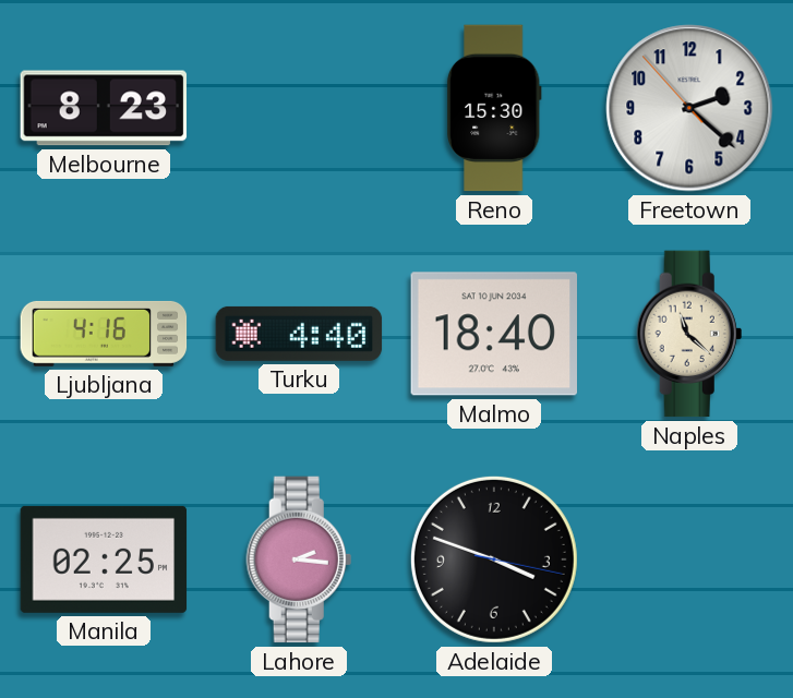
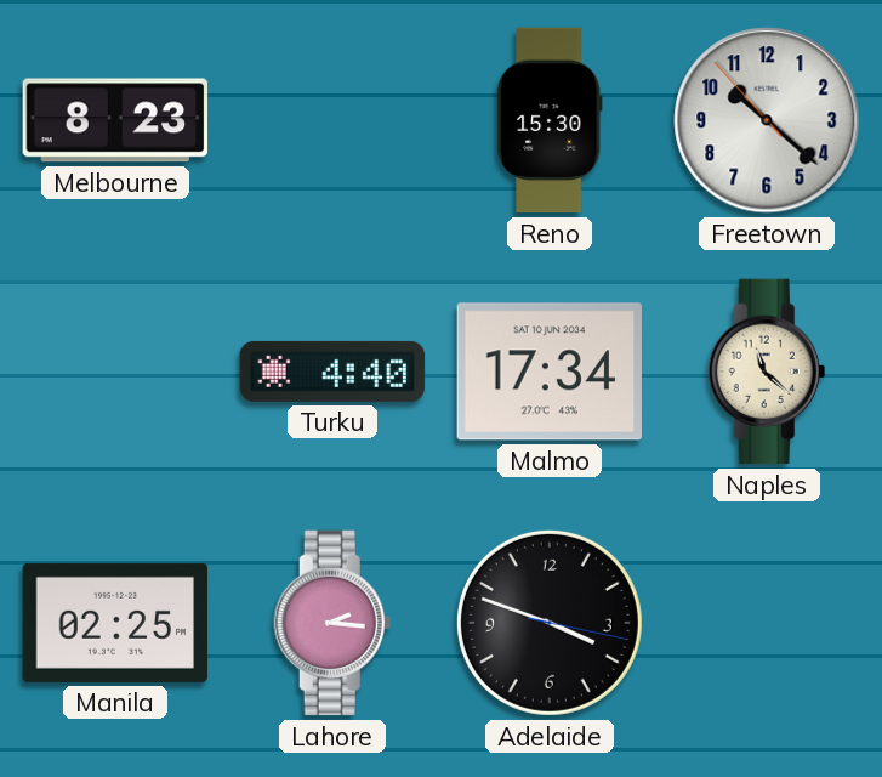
Freetown: 2:21 -> 10:21
Ljubljana: 4:16 -> none
Malmo: 18:40 -> 17:34
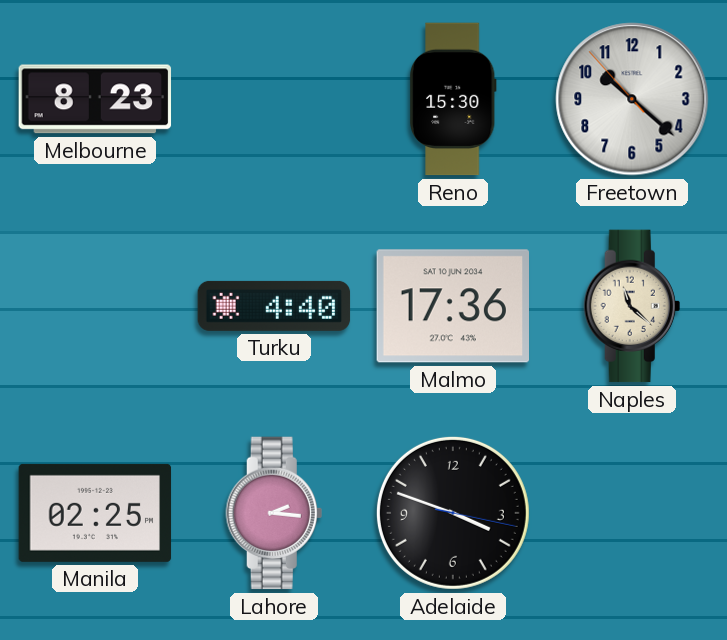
Malmo: 17:34 -> 17:36
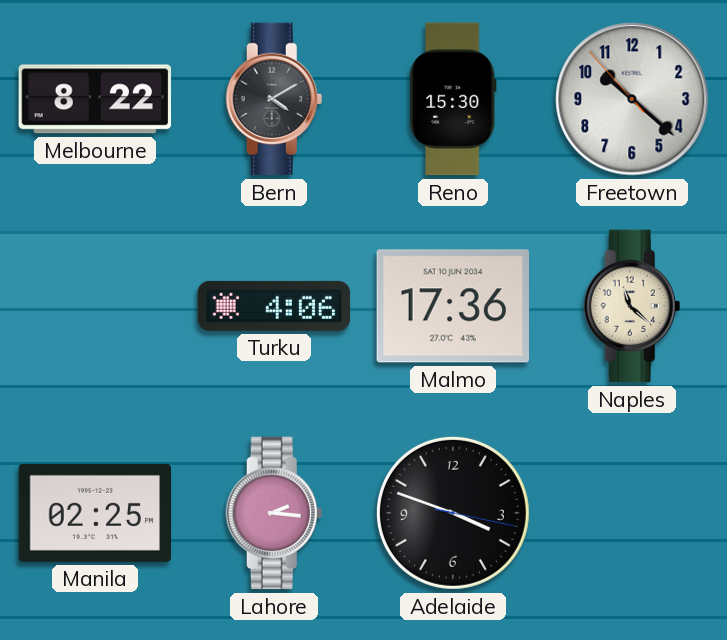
Melbourne: 8:23 -> 8:22
Bern: none -> 4:10
Turku: 4:40 -> 4:06
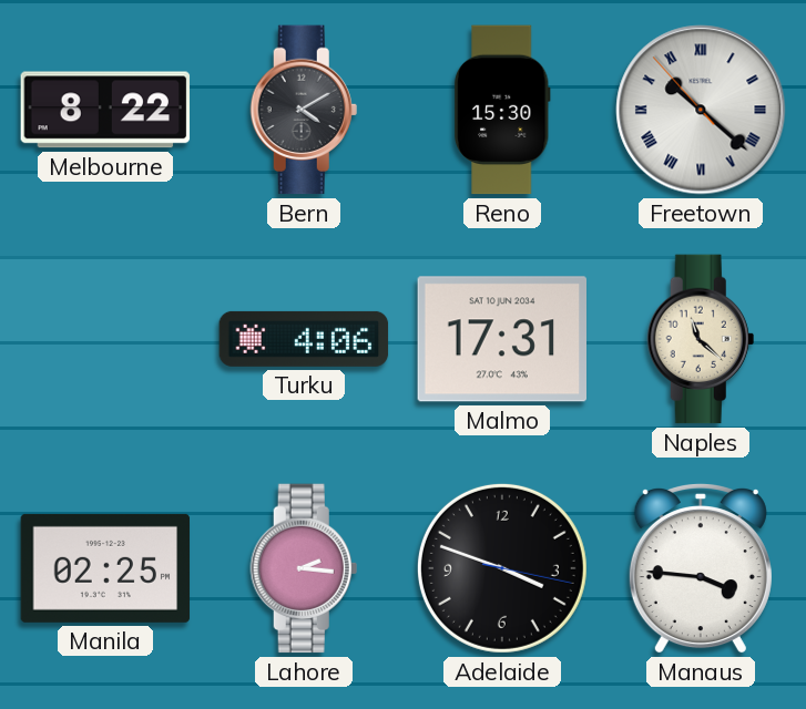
Freetown numerals: Arabic -> Roman
Malmo: 17:36 -> 17:31
Manaus: none -> 3:46
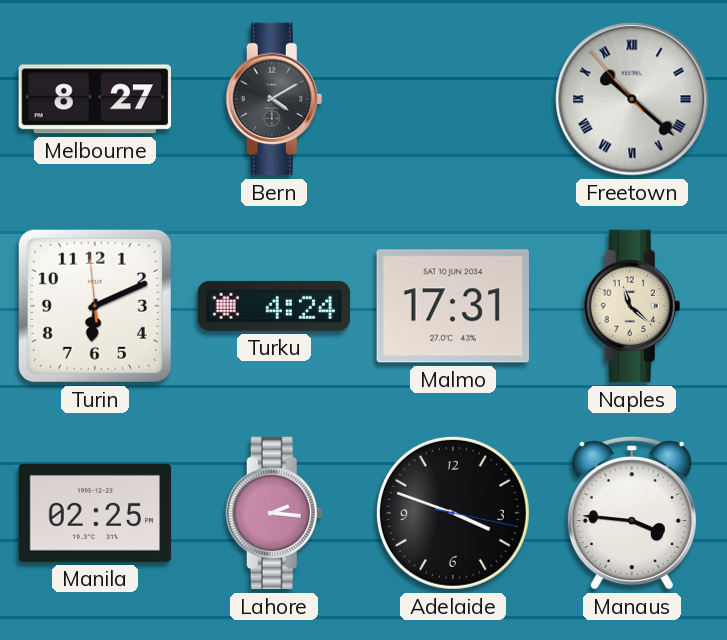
Melbourne: 8:22 -> 8:27
Reno: 15:30 -> none
Turin: none -> 6:10
Turku: 4:06 -> 4:24
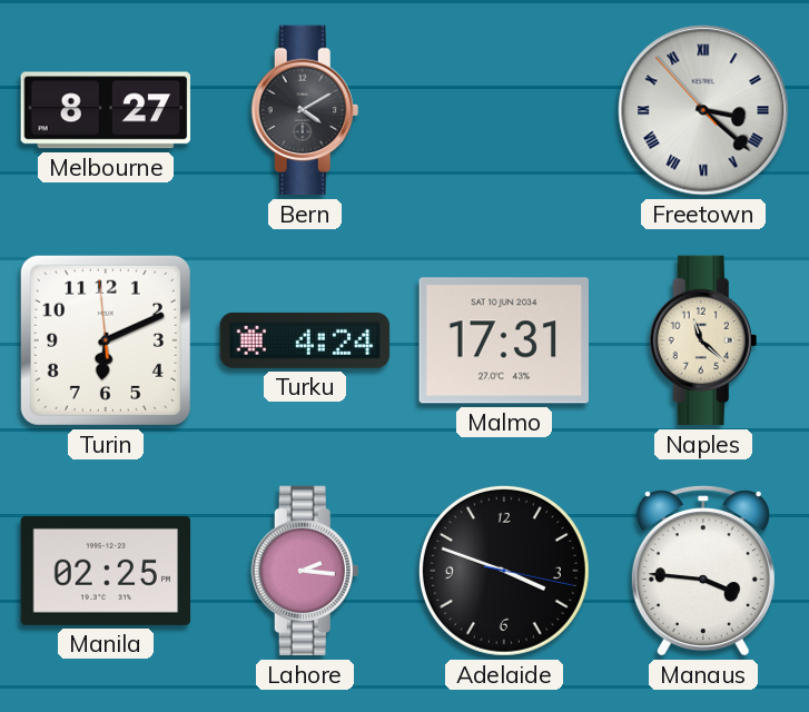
Freetown: 10:21 -> 3:21
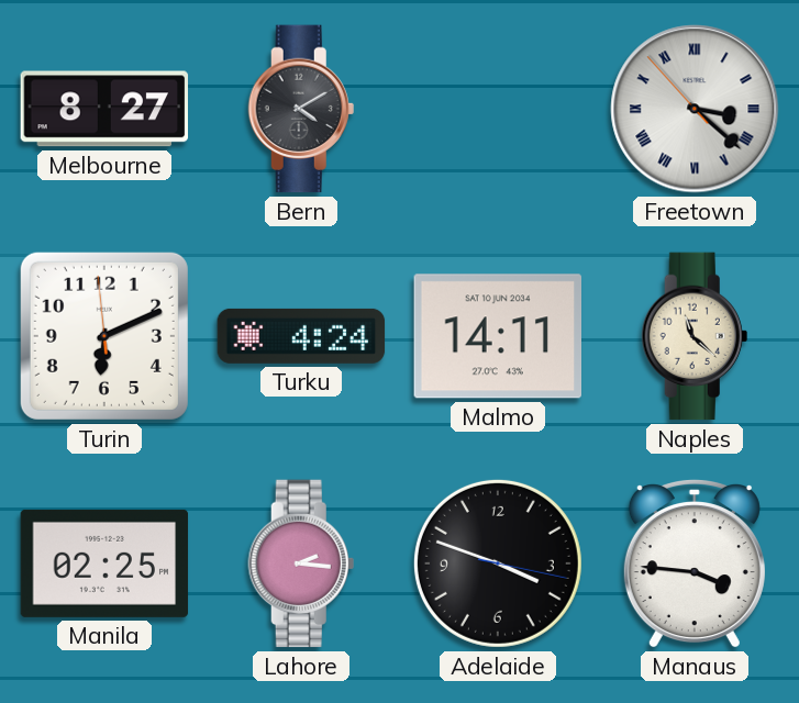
Malmo: 17:31 -> 14:11
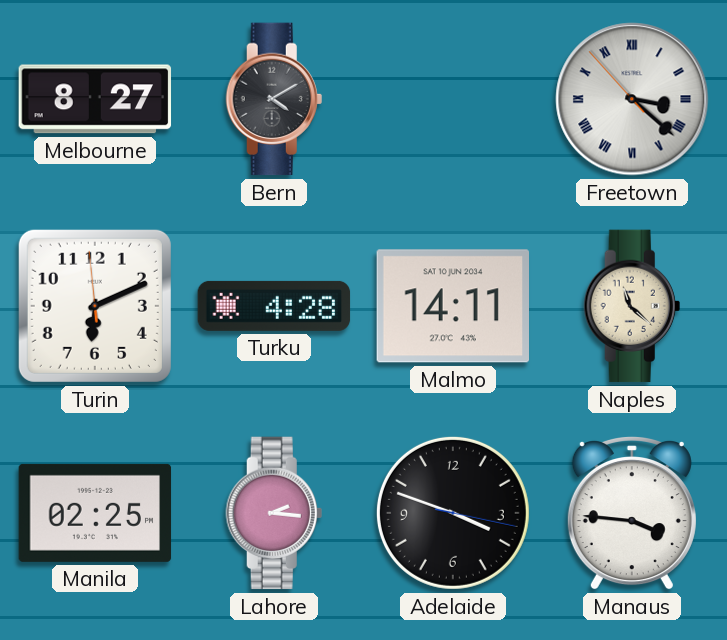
Turku: 4:24 -> 4:28
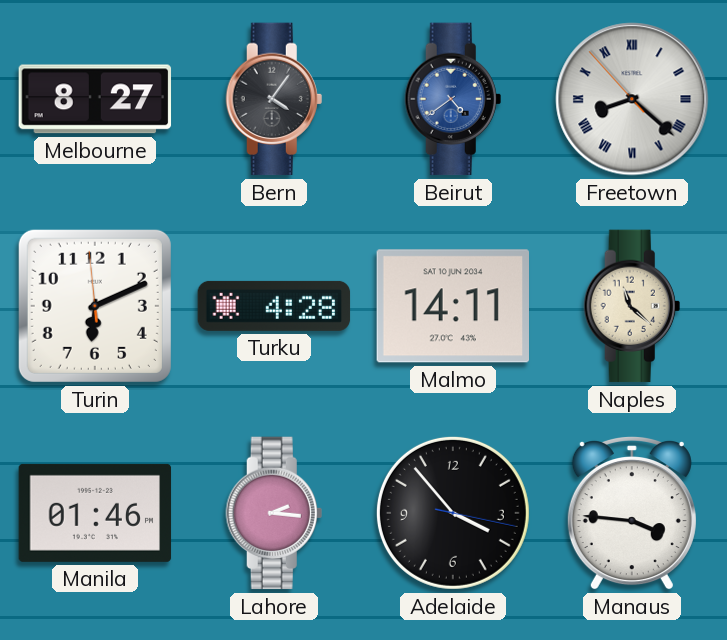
Bern: 4:10 -> 4:06
Beirut: none -> 4:39
Freetown: 3:21 -> 8:21
Manila: 02:25 -> 01:46
Adelaide: 3:48 -> 3:53
